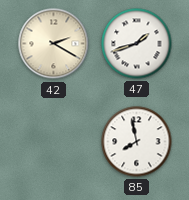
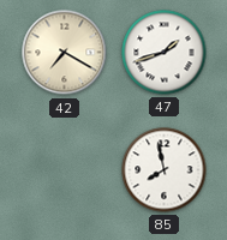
42: 2:20 -> 7:20
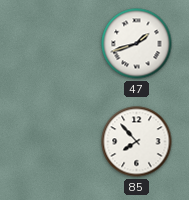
42: 7:20 -> none
85: 7:58 -> 7:53
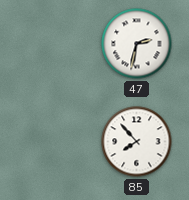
47: 1:42 -> 2:32
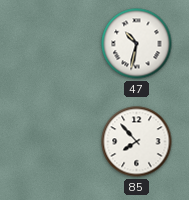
47: 2:32 -> 10:32
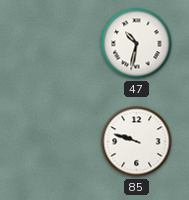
85: 7:53 -> 9:48
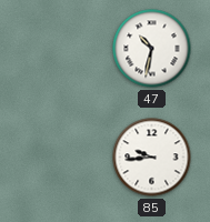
85: 9:48 -> 9:44
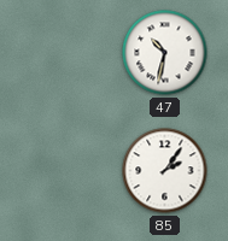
85: 9:44 -> 2:06
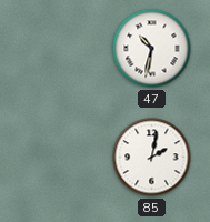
85: 2:06 -> 2:02
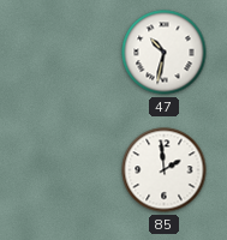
85: 2:02 -> 1:59
